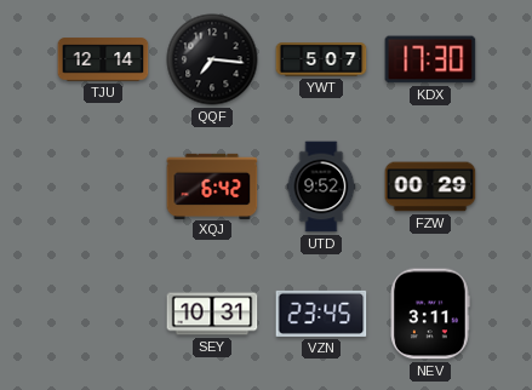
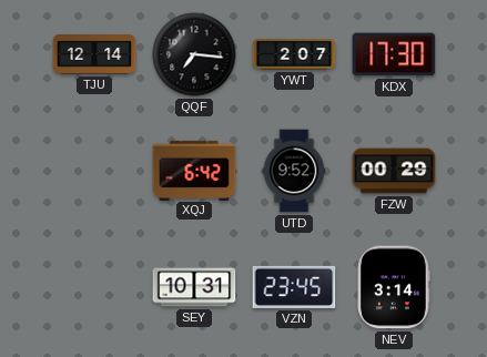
YWT: 5:07 -> 2:07
NEV: 3:11 -> 3:14
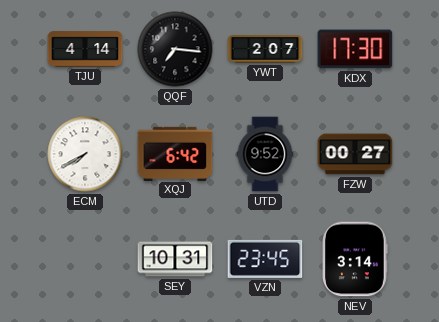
TJU: 12:14 -> 4:14
ECM: none -> 7:40
FZW: 00:29 -> 00:27
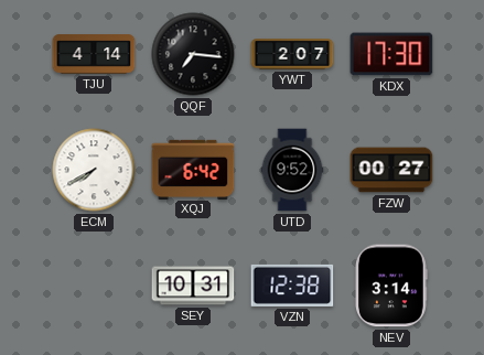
VZN: 23:45 -> 12:38
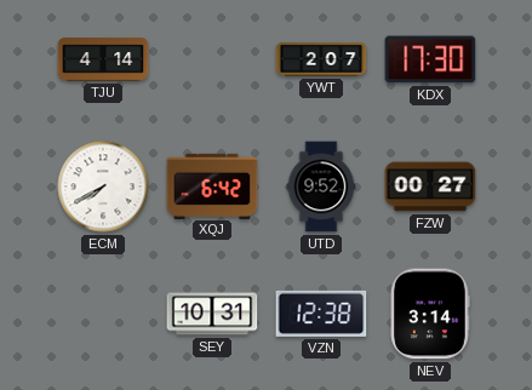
QQF: 7:16 -> none
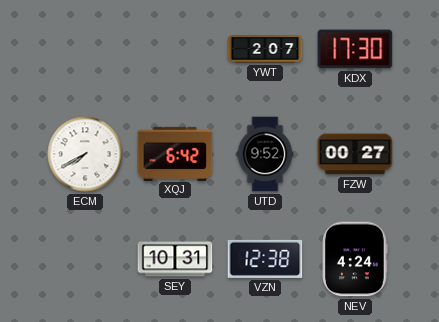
TJU: 4:14 -> none
NEV: 3:14 -> 4:24
